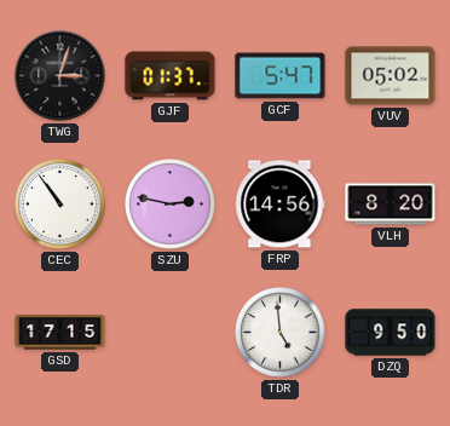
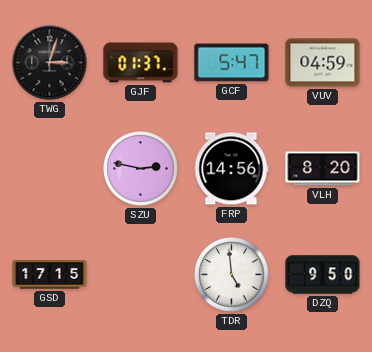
VUV: 05:02 -> 04:59
CEC: 10:54 -> none
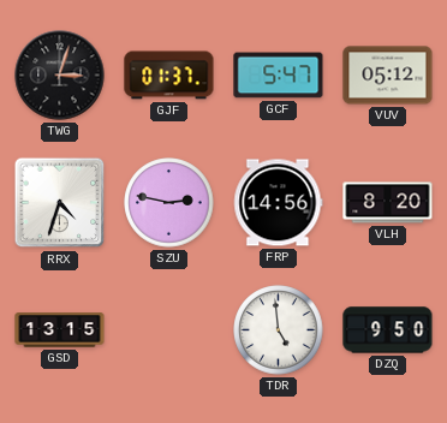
VUV: 04:59 -> 05:12
RRX: none -> 4:33
GSD: 17:15 -> 13:15
